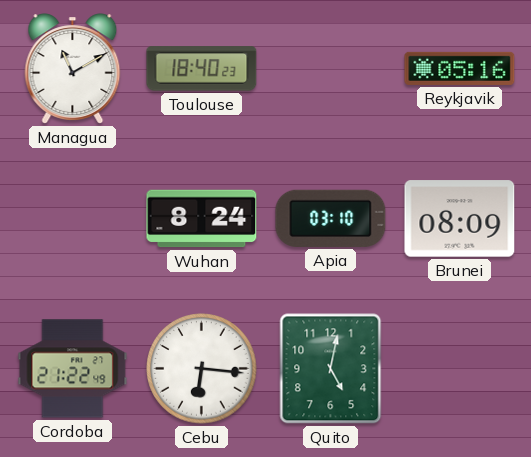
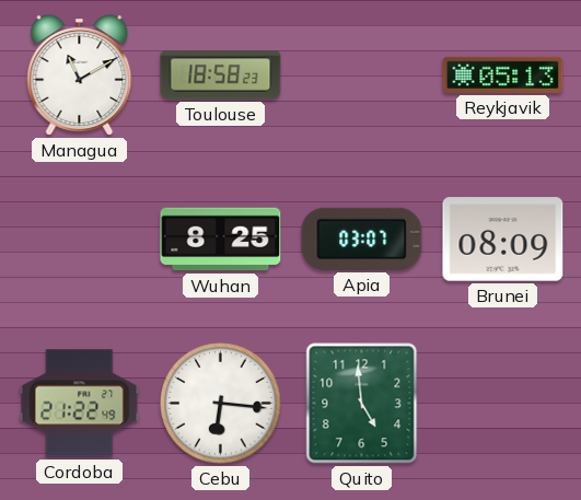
Toulouse: 18:40 -> 18:58
Reykjavik: 05:16 -> 05:13
Wuhan: 8:24 -> 8:25
Apia: 03:10 -> 03:07
Quito: 5:02 -> 4:59
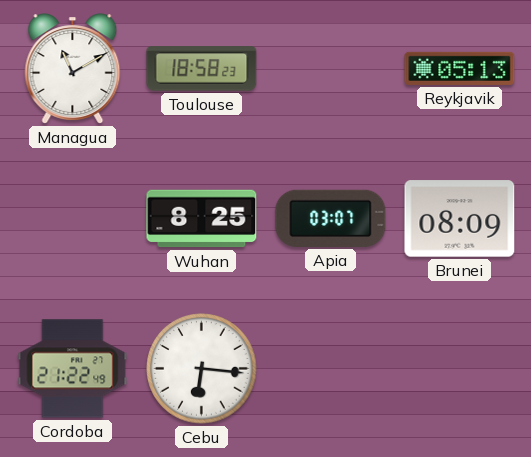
Quito: 4:59 -> none
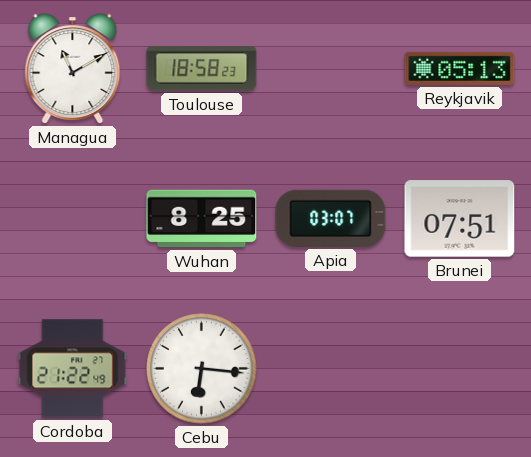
Brunei: 08:09 -> 07:51
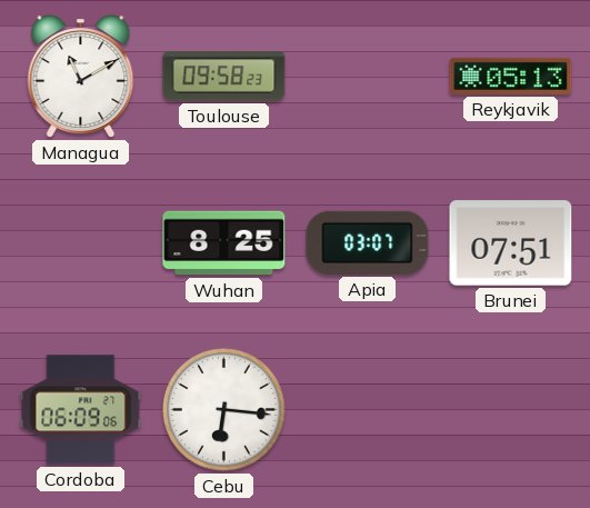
Toulouse: 18:58 -> 09:58
Cordoba: 21:22 -> 06:09
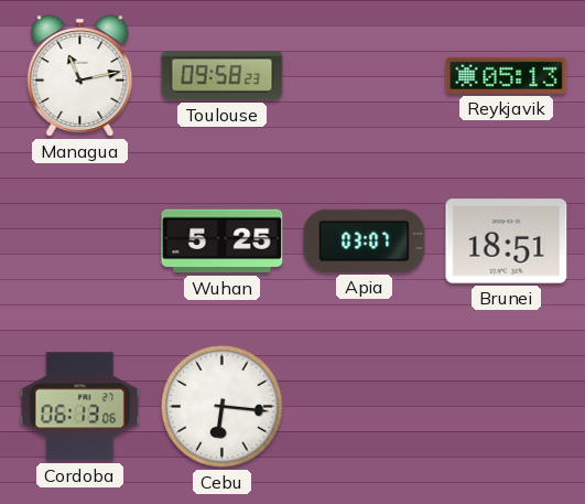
Managua: 11:10 -> 11:13
Wuhan: 8:25 -> 5:25
Brunei: 07:51 -> 18:51
Cordoba: 06:09 -> 06:13
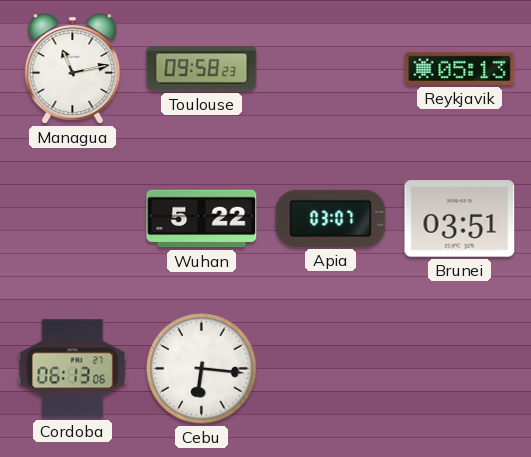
Wuhan: 5:25 -> 5:22
Brunei: 18:51 -> 03:51
